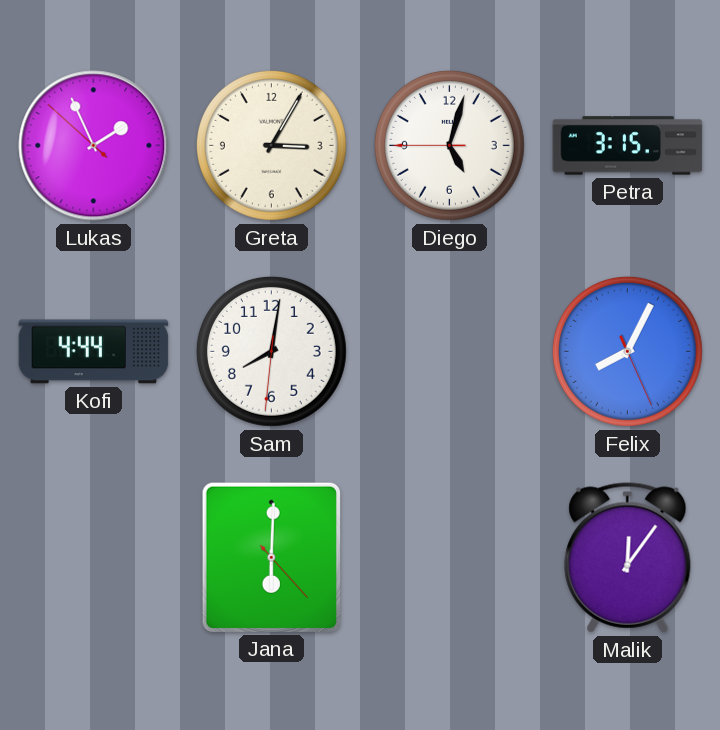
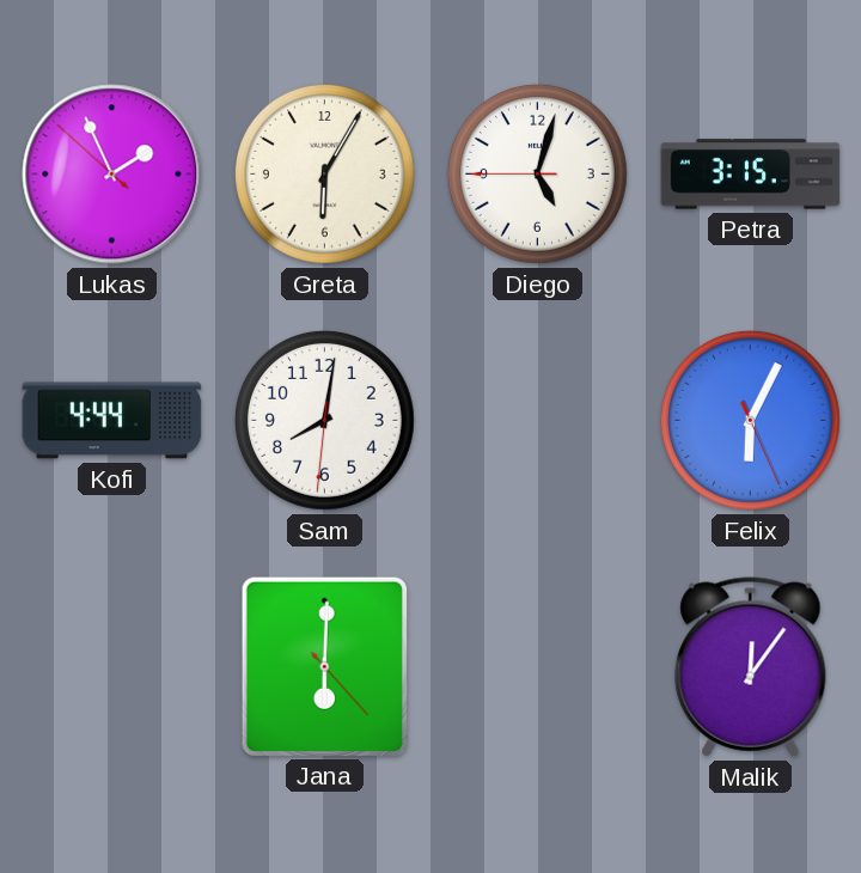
Greta: 3:05 -> 6:05
Felix: 8:04 -> 6:04
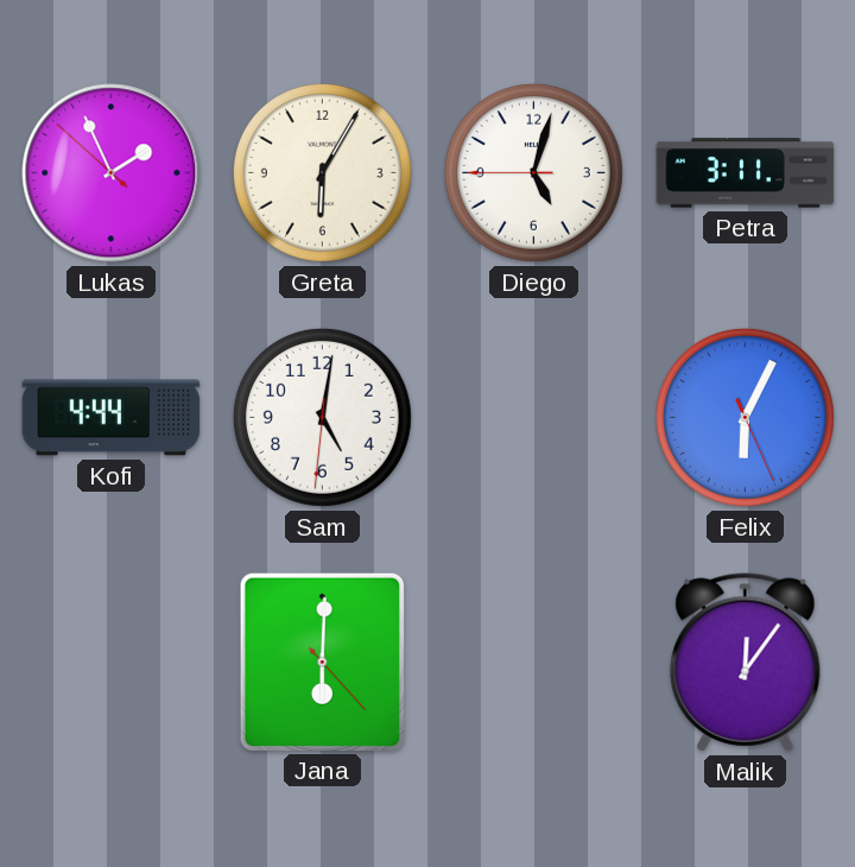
Petra: 3:15 -> 3:11
Sam: 8:01 -> 5:01
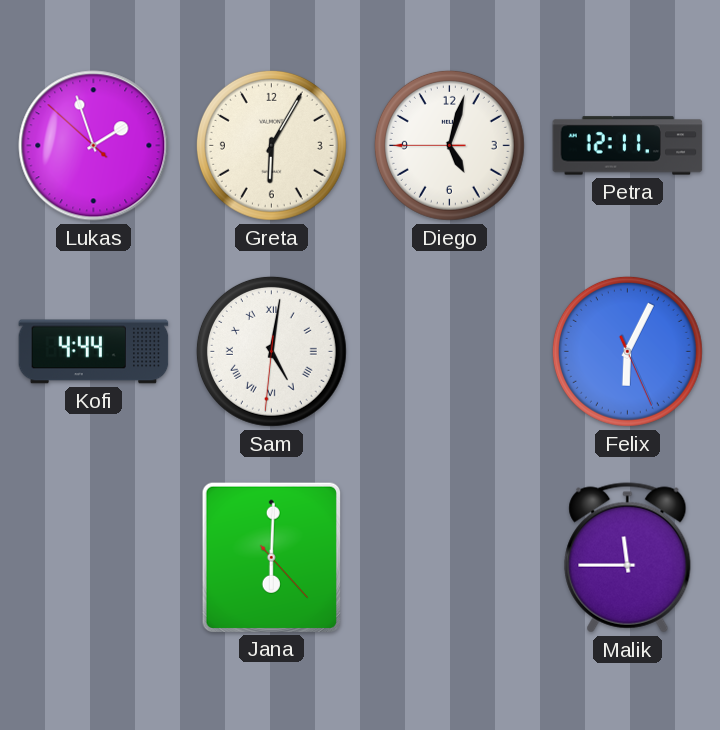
Lukas: 1:55 -> 1:56
Petra: 3:11 -> 12:11
Sam numerals: Arabic -> Roman
Malik: 12:06 -> 11:45
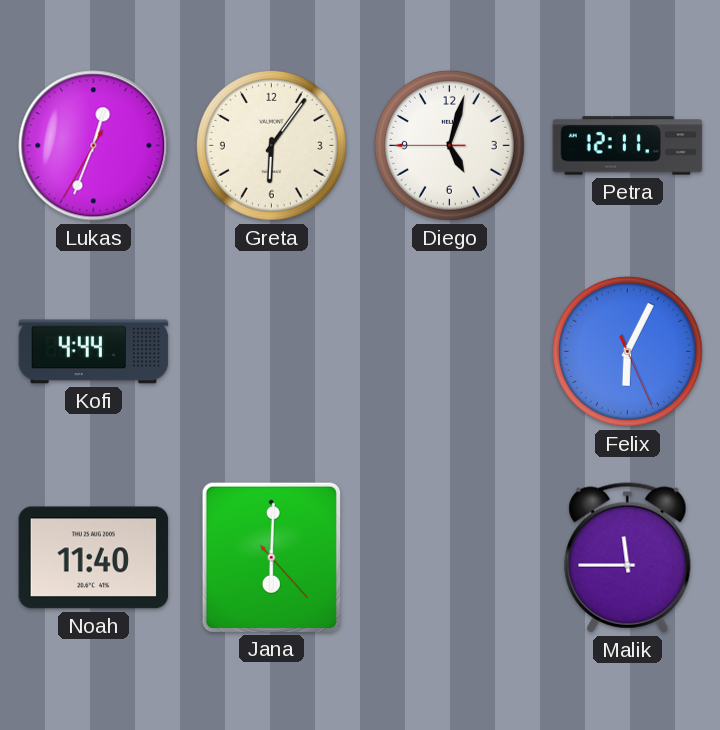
Lukas: 1:56 -> 12:33
Greta: 6:05 -> 6:06
Sam: 5:01 -> none
Noah: none -> 11:40
